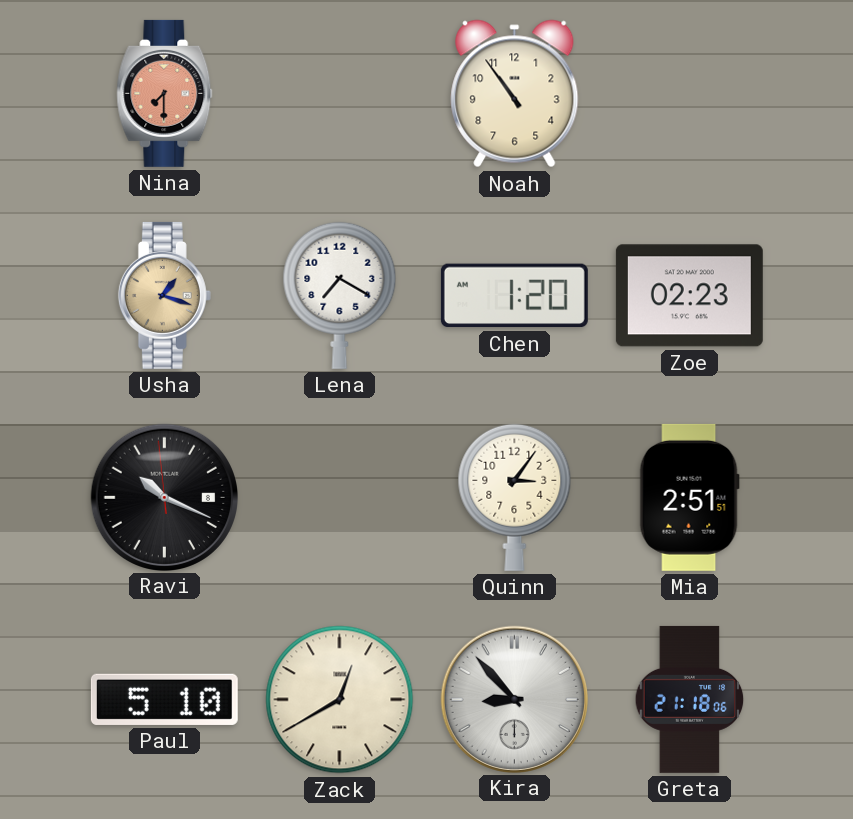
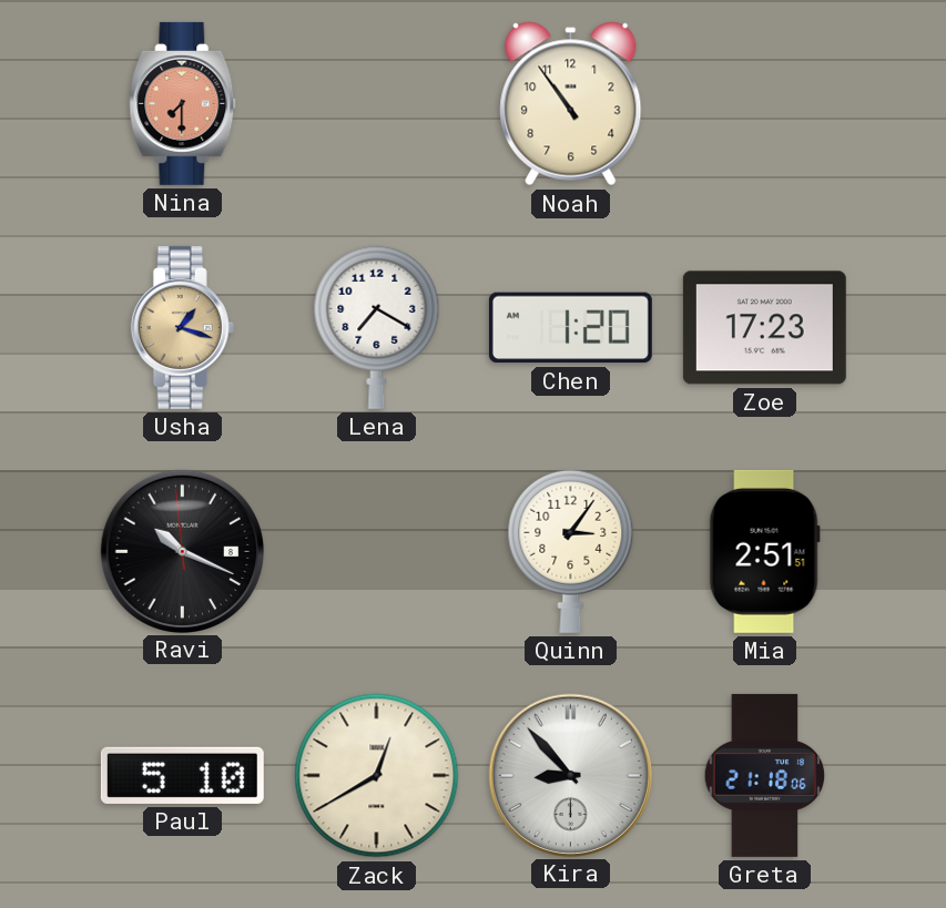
Zoe: 02:23 -> 17:23
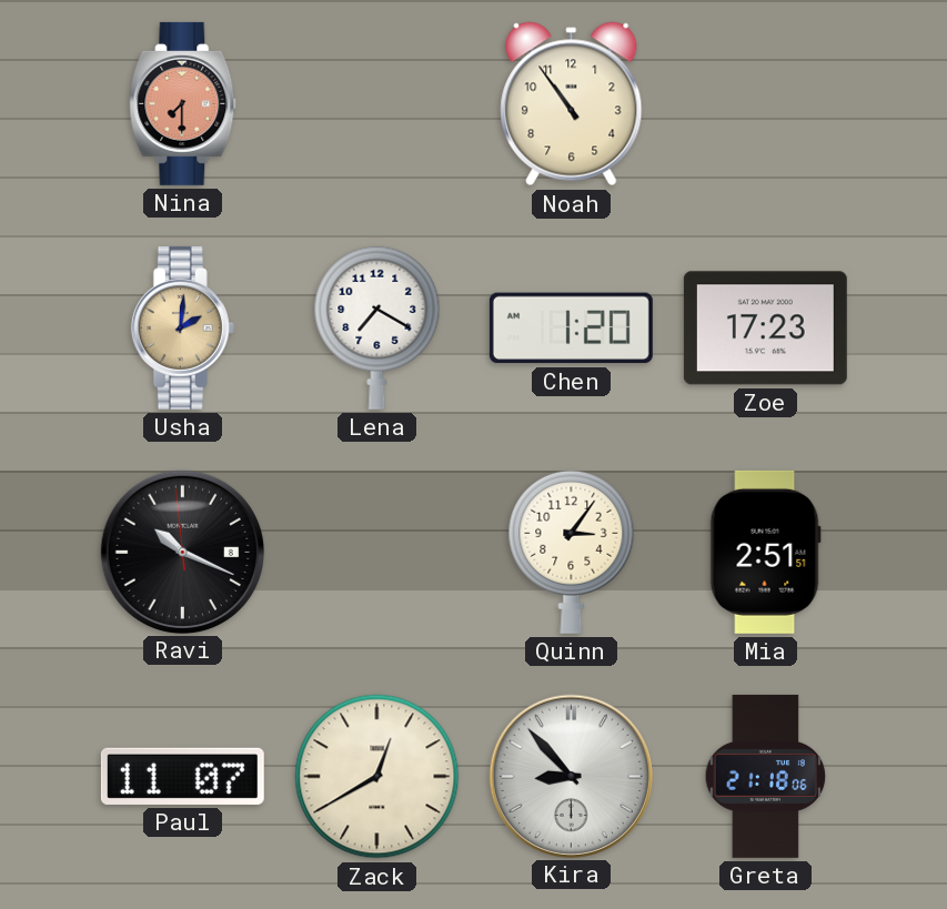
Usha: 1:18 -> 2:01
Paul: 5:10 -> 11:07
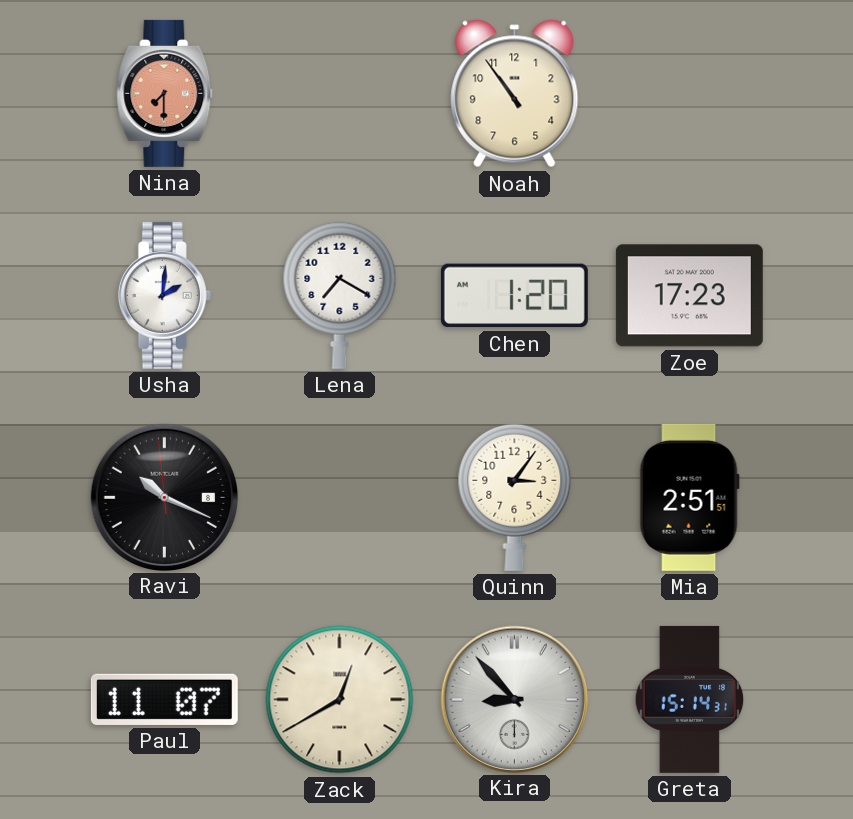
Usha dial: champagne -> white
Greta: 21:18 -> 15:14
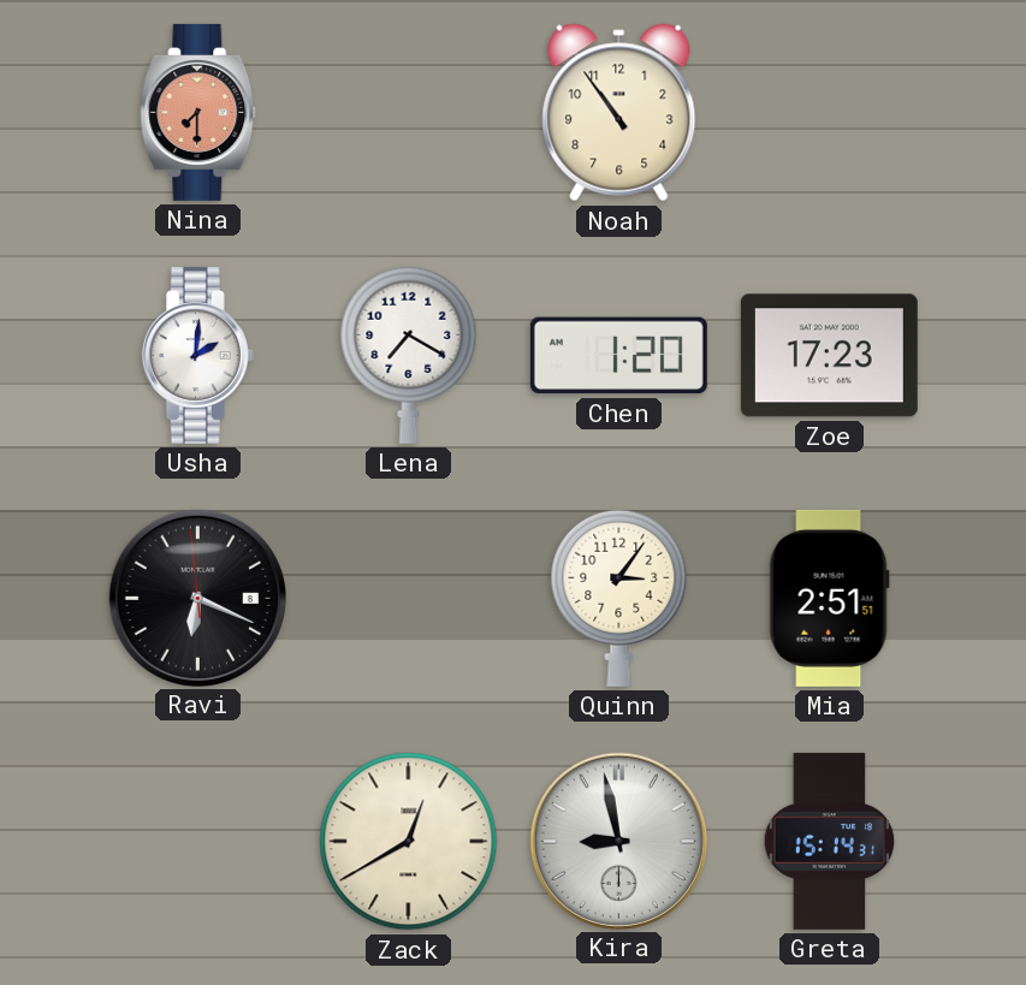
Ravi: 10:18 -> 6:18
Paul: 11:07 -> none
Kira: 8:53 -> 8:58
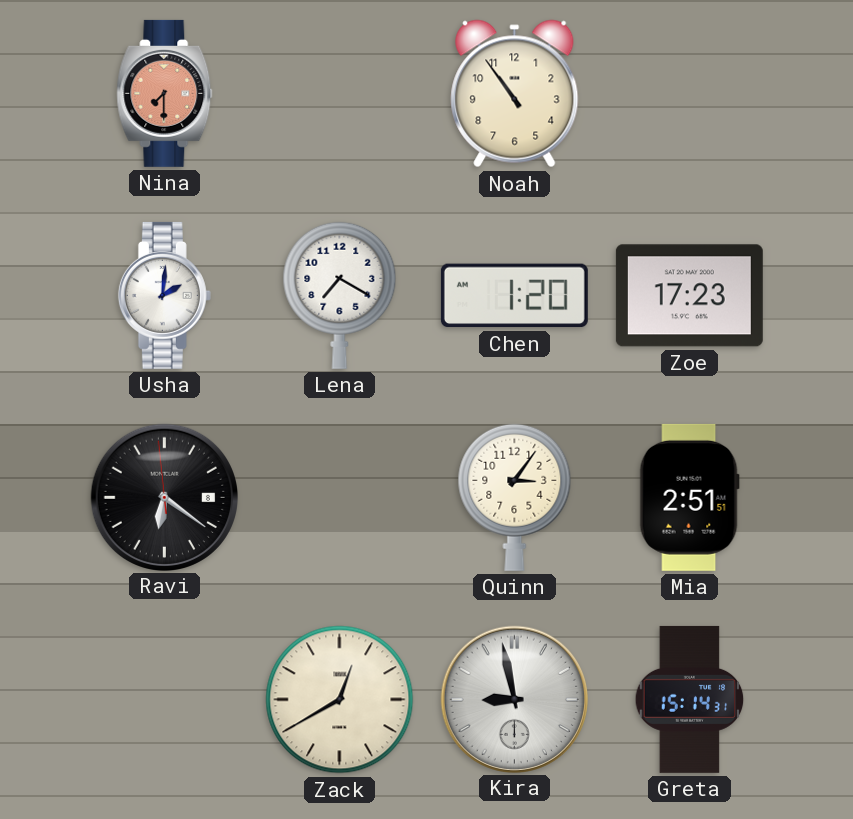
Ravi: 6:18 -> 6:20
